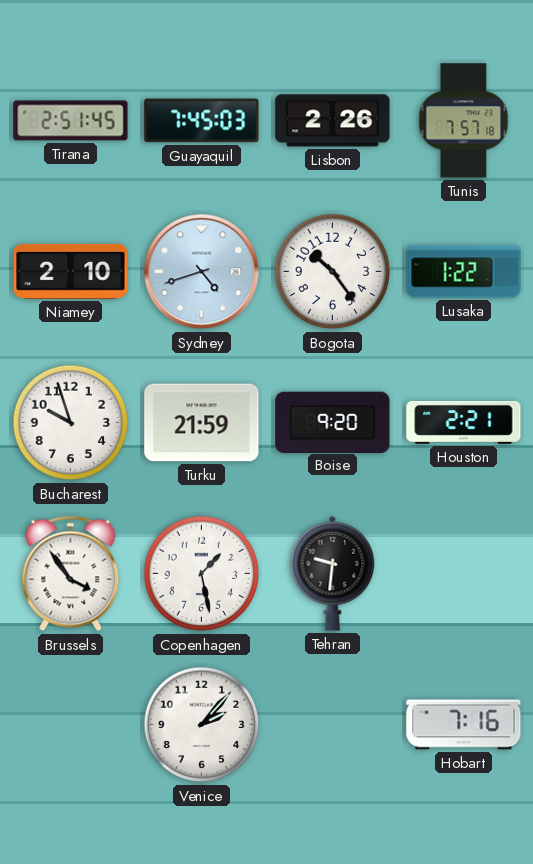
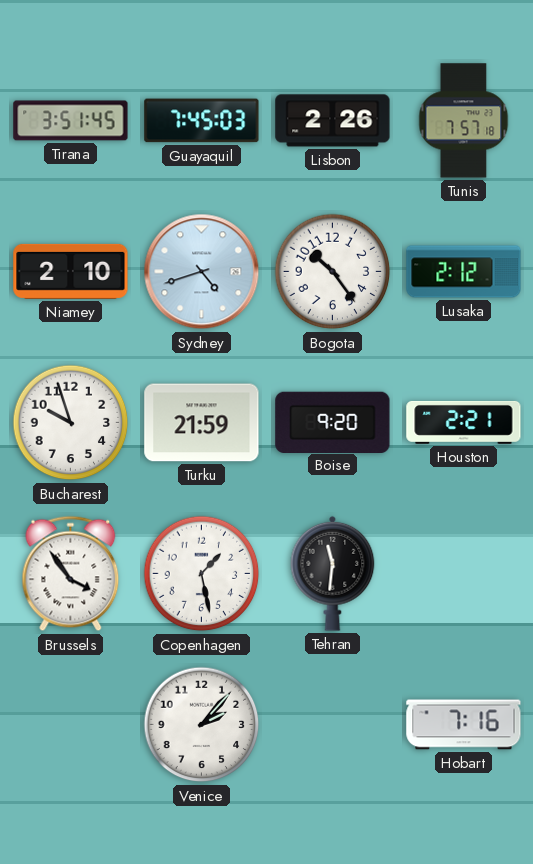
Tirana: 2:51 -> 3:51
Lusaka: 1:22 -> 2:12
Tehran: 9:31 -> 11:31
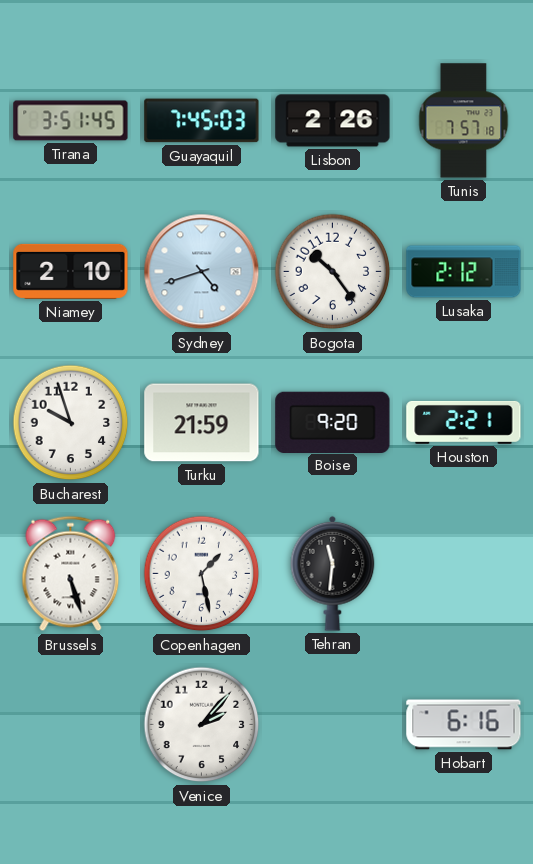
Brussels: 3:54 -> 5:27
Hobart: 7:16 -> 6:16
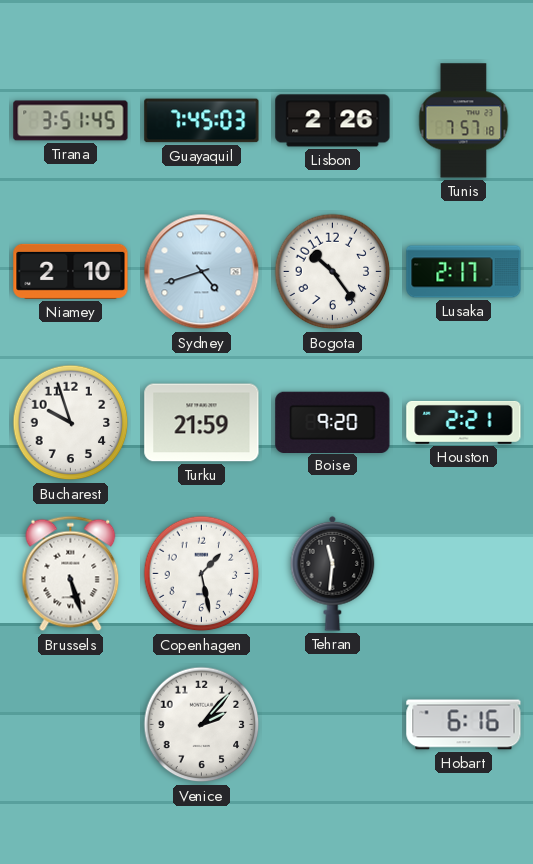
Lusaka: 2:12 -> 2:17
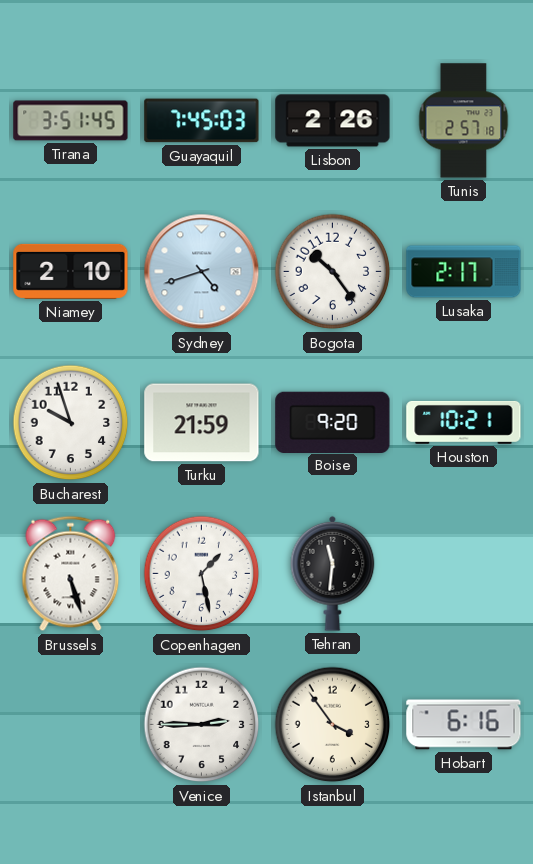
Tunis: 7:57 -> 2:57
Houston: 2:21 -> 10:21
Venice: 2:07 -> 2:45
Istanbul: none -> 3:54
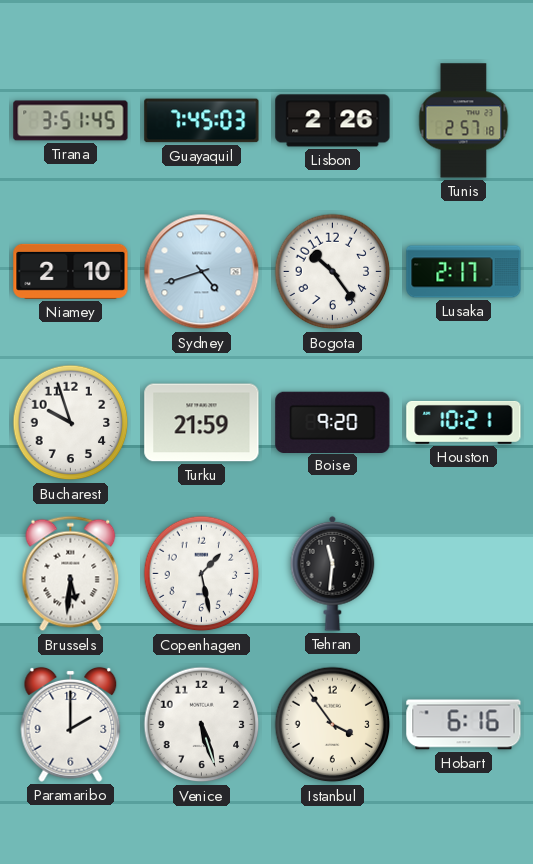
Brussels: 5:27 -> 5:31
Paramaribo: none -> 2:00
Venice: 2:45 -> 5:27
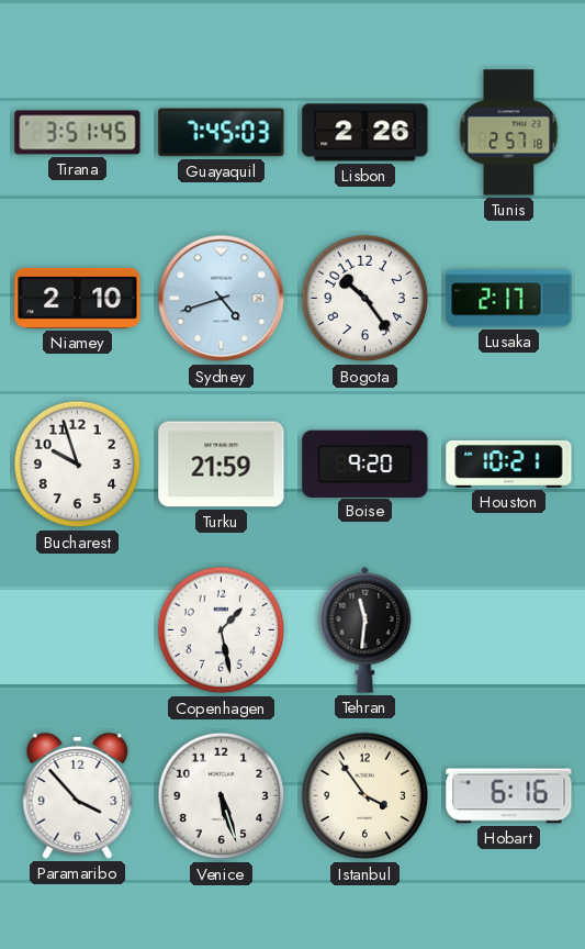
Brussels: 5:31 -> none
Paramaribo: 2:00 -> 3:53
